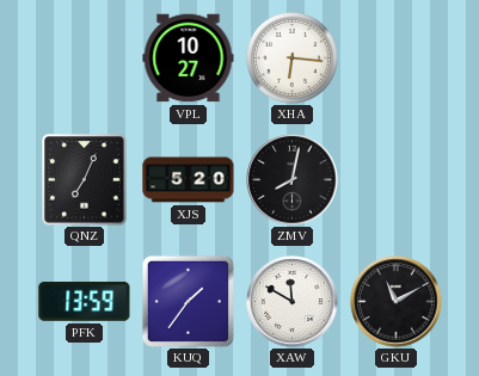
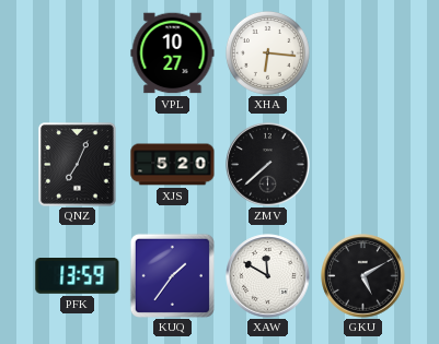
ZMV: 8:02 -> 7:38
GKU: 11:10 -> 5:10
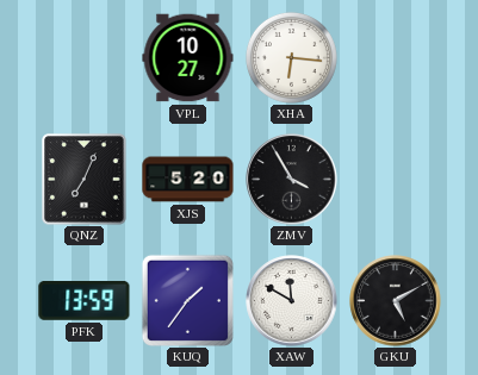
ZMV: 7:38 -> 3:55
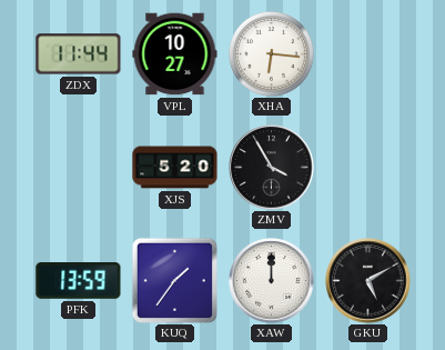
ZDX: none -> 11:44
QNZ: 7:04 -> none
XAW: 11:50 -> 12:00
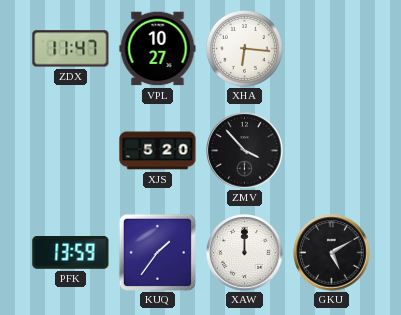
ZDX: 11:44 -> 11:47
ZMV: 3:55 -> 3:53
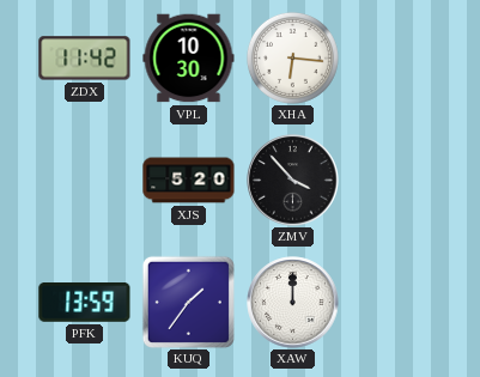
ZDX: 11:47 -> 11:42
VPL: 10:27 -> 10:30
GKU: 5:10 -> none
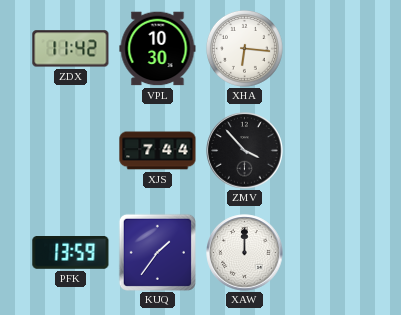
XJS: 5:20 -> 7:44
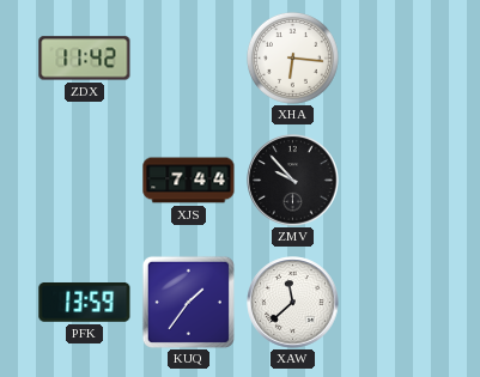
VPL: 10:30 -> none
ZMV: 3:53 -> 9:53
XAW: 12:00 -> 11:38
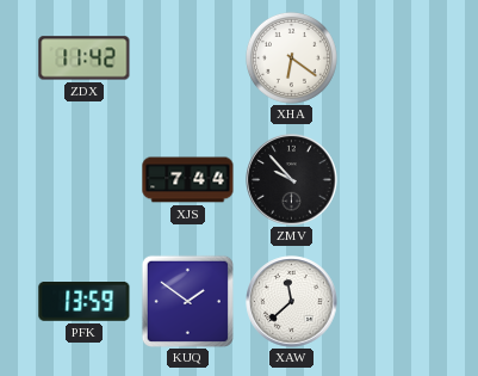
XHA: 6:16 -> 6:21
KUQ: 1:36 -> 1:51
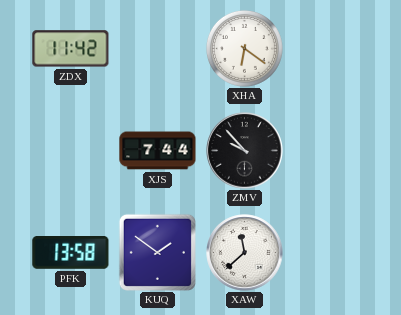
PFK: 13:59 -> 13:58
